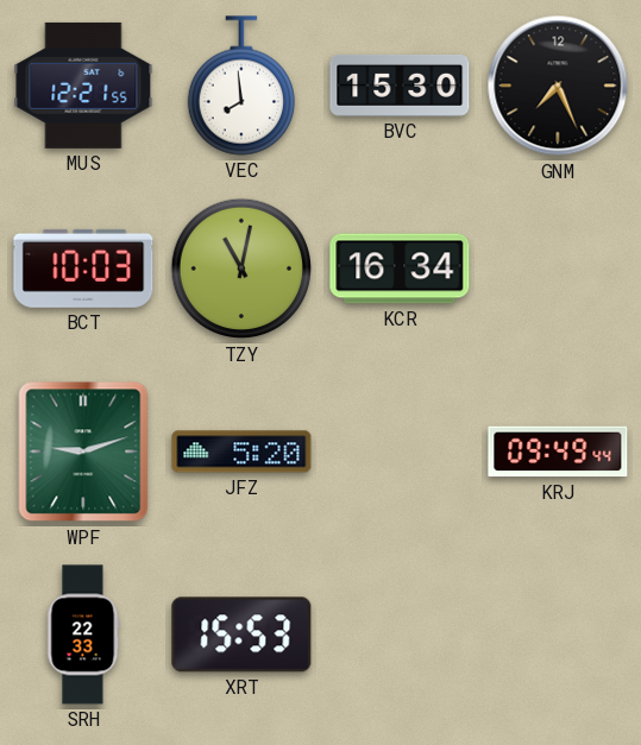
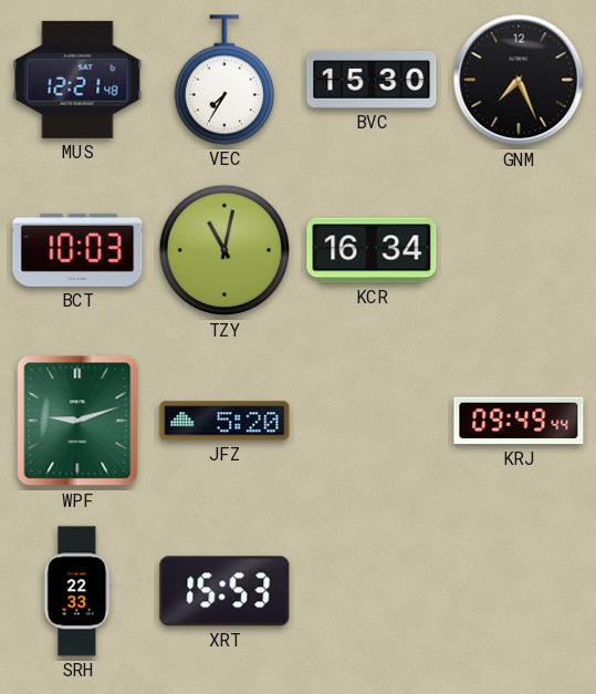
MUS: 12:21:55 -> 12:21:48
VEC: 7:59 -> 7:35
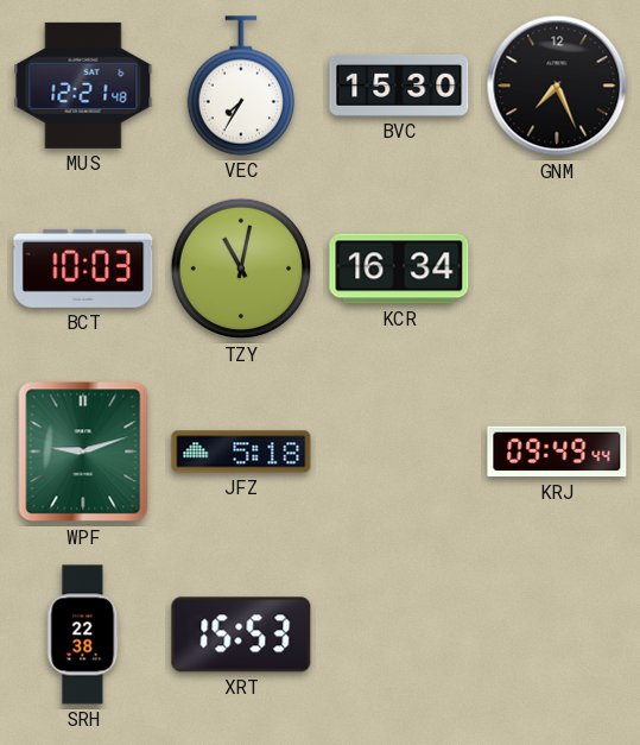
JFZ: 5:20 -> 5:18
SRH: 22:33 -> 22:38
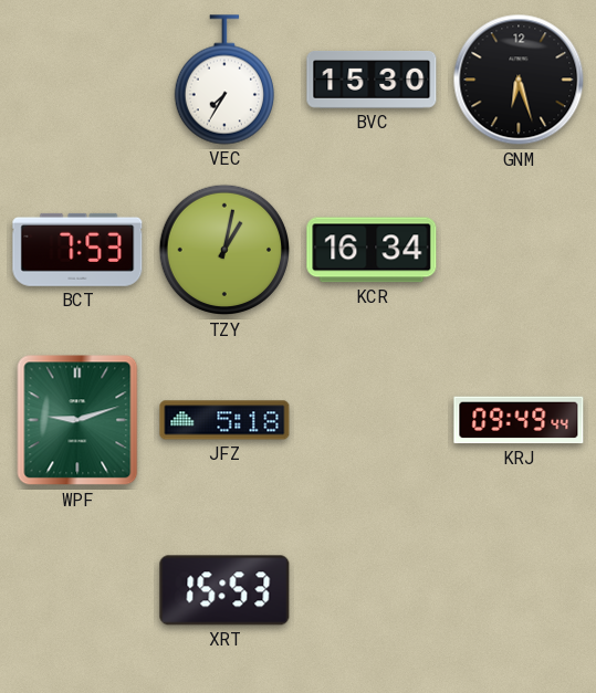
MUS: 12:21 -> none
GNM: 7:26 -> 6:27
BCT: 10:03 -> 7:53
TZY: 11:02 -> 1:02
SRH: 22:38 -> none
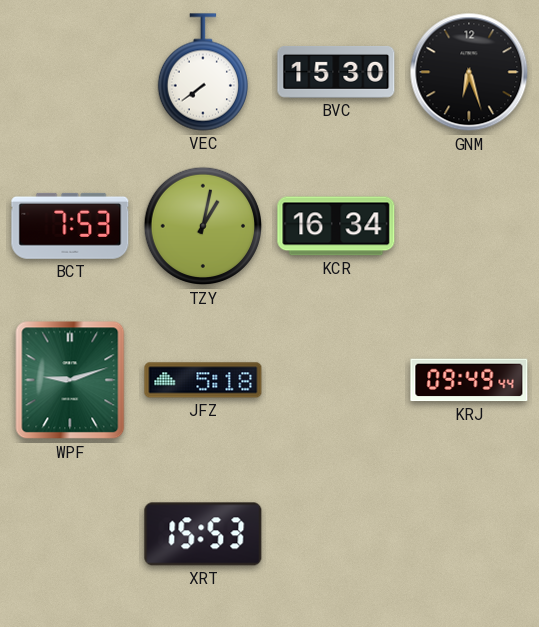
VEC: 7:35 -> 7:39
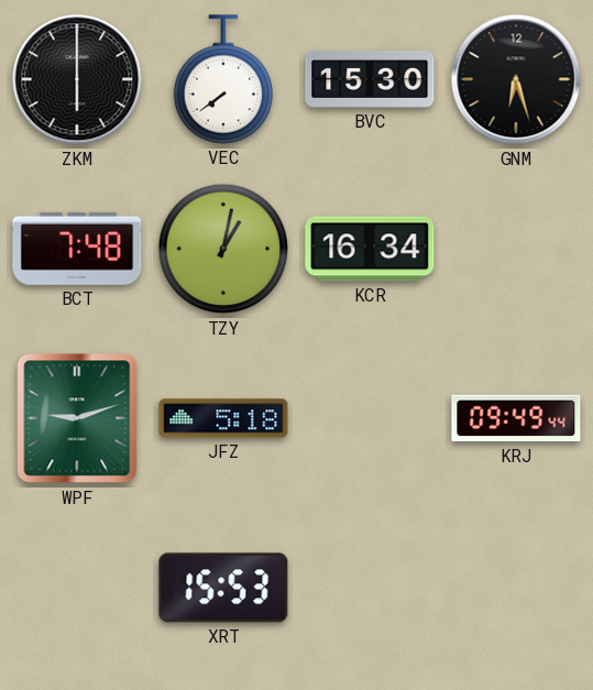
ZKM: none -> 6:00
BCT: 7:53 -> 7:48
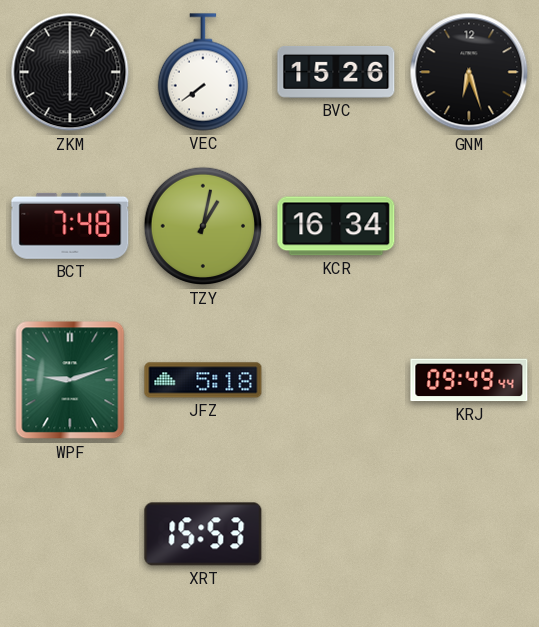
BVC: 15:30 -> 15:26
